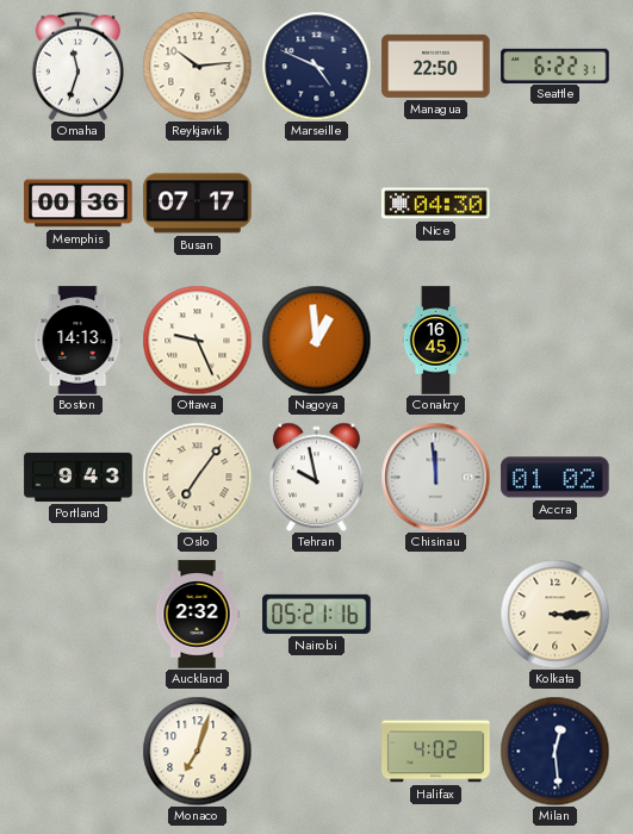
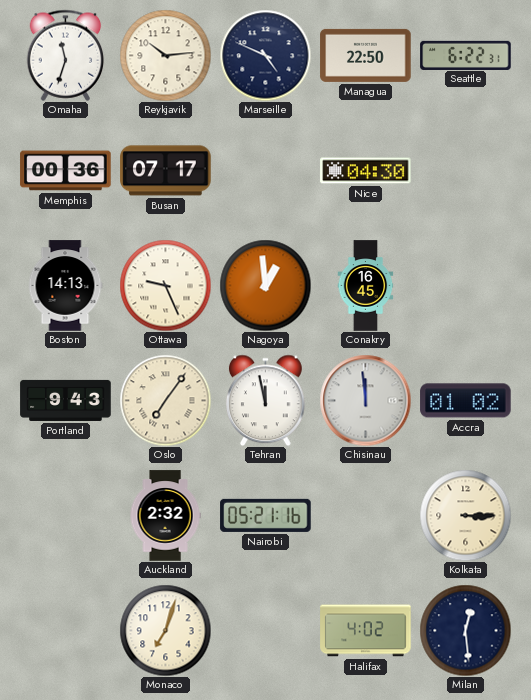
Tehran: 9:58 -> 11:58
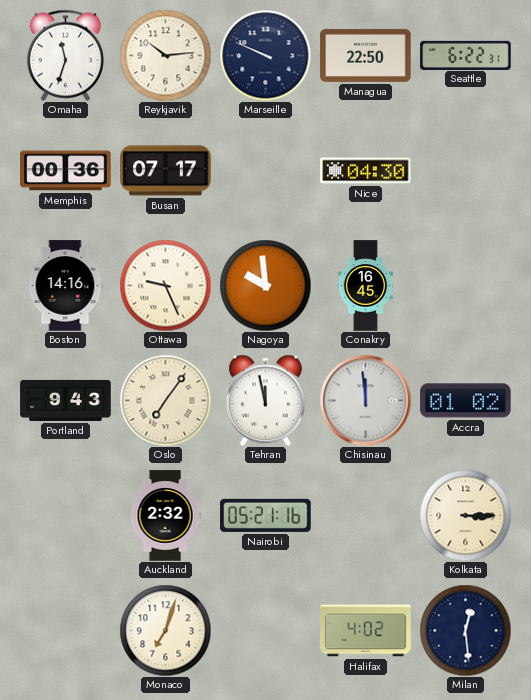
Marseille: 4:49 -> 9:49
Boston: 14:13 -> 14:16
Nagoya: 12:59 -> 9:59
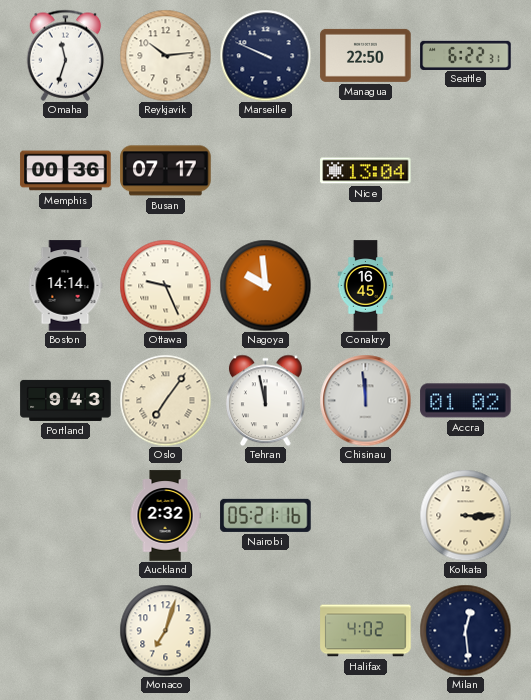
Nice: 04:30 -> 13:04
Boston: 14:16 -> 14:14
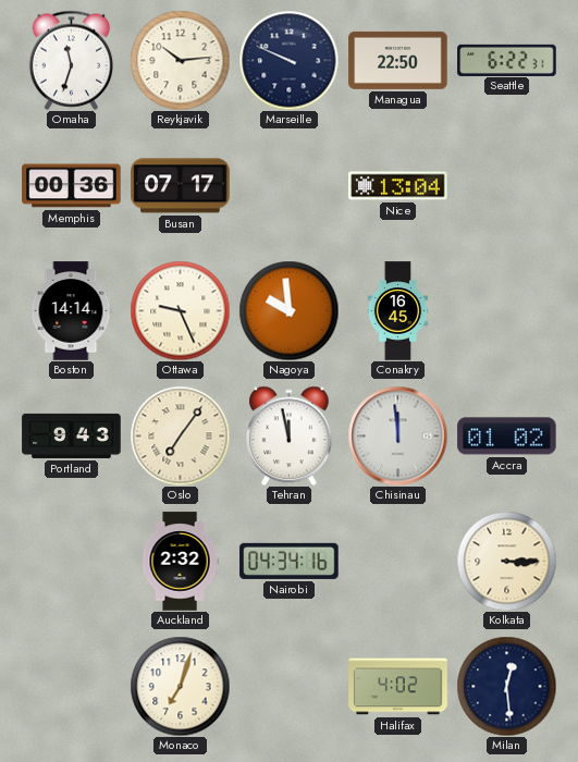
Nairobi: 05:21 -> 04:34
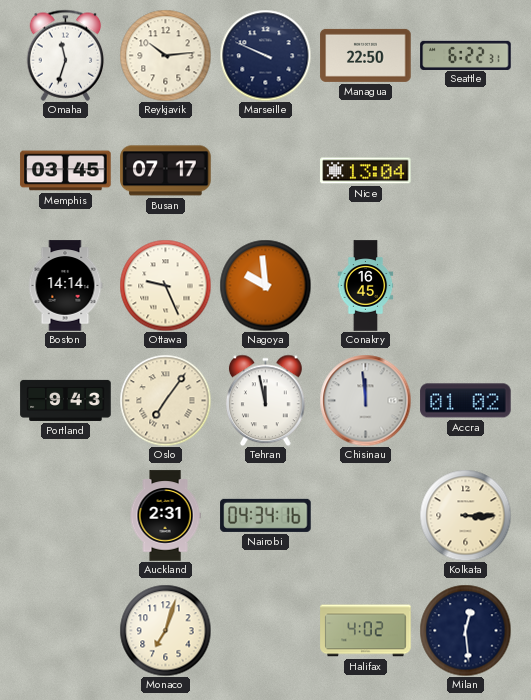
Memphis: 00:36 -> 03:45
Auckland: 2:32 -> 2:31
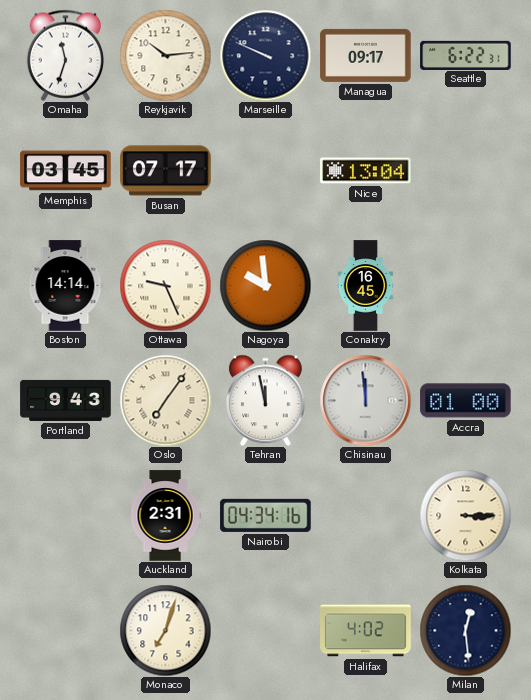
Managua: 22:50 -> 09:17
Accra: 01:02 -> 01:00
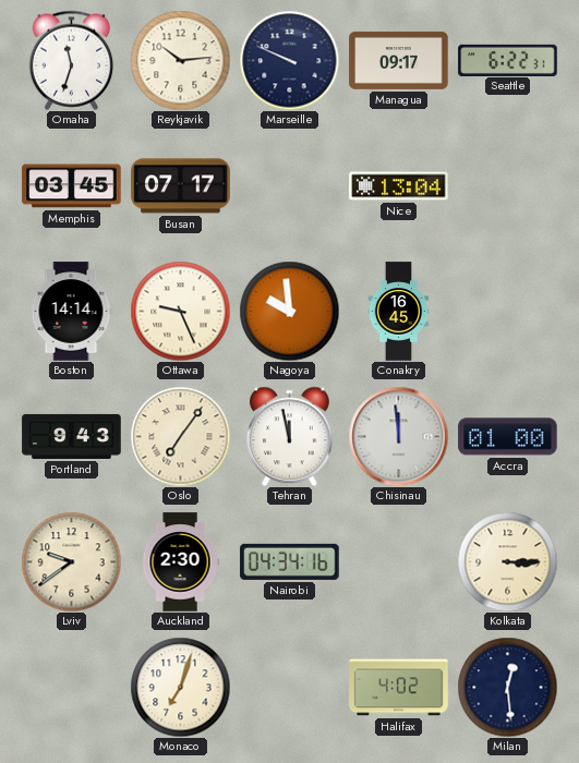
Lviv: none -> 9:39
Auckland: 2:31 -> 2:30
